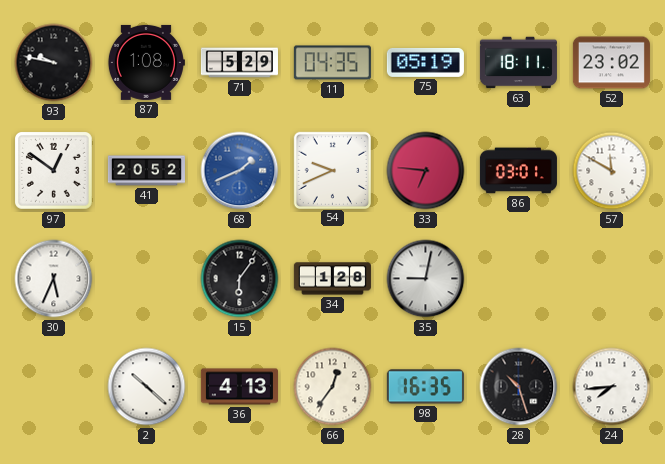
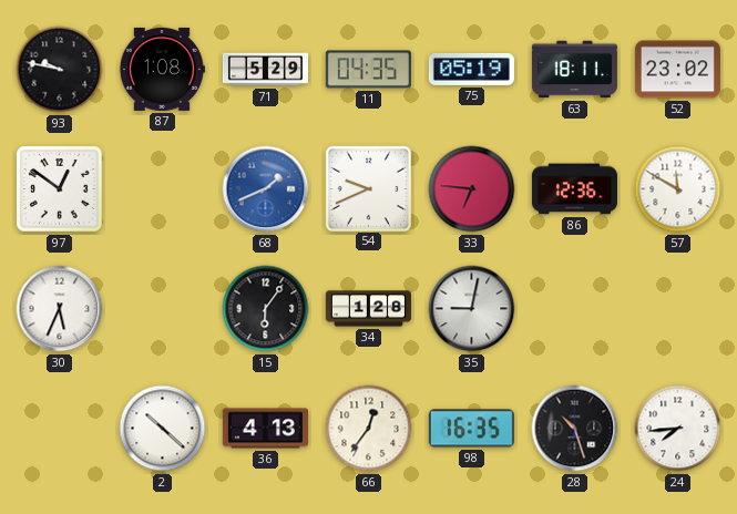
41: 20:52 -> none
86: 03:01 -> 12:36
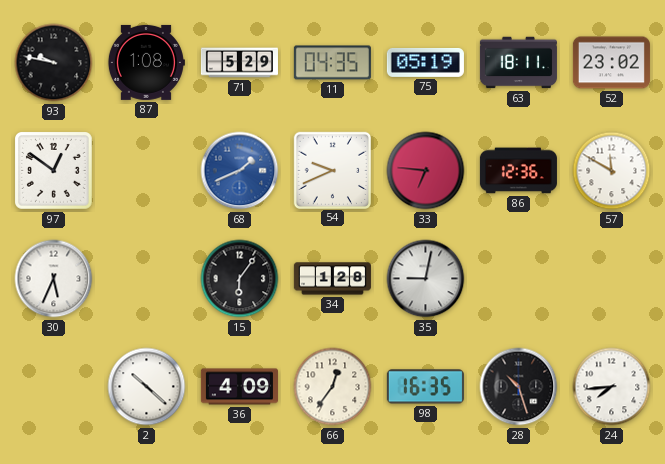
36: 4:13 -> 4:09
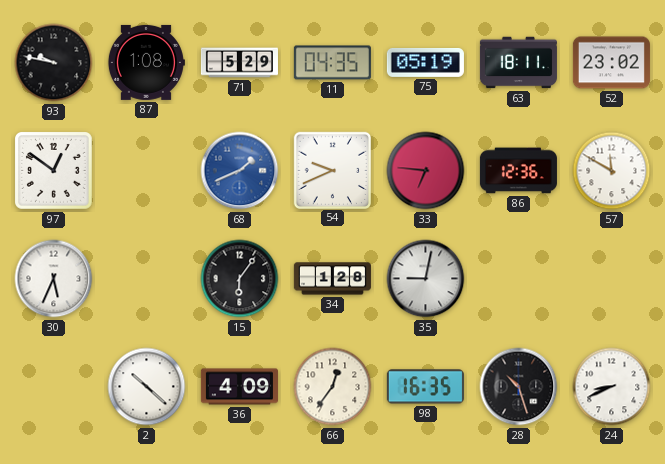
24: 7:44 -> 8:41
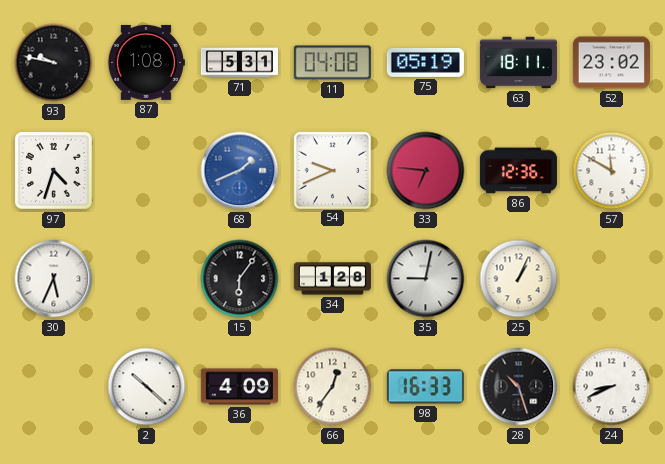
71: 5:29 -> 5:31
11: 04:35 -> 04:08
97: 12:51 -> 4:33
25: none -> 1:04
98: 16:35 -> 16:33
